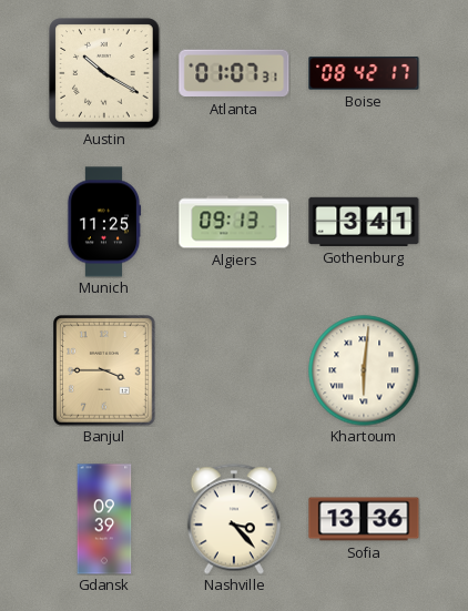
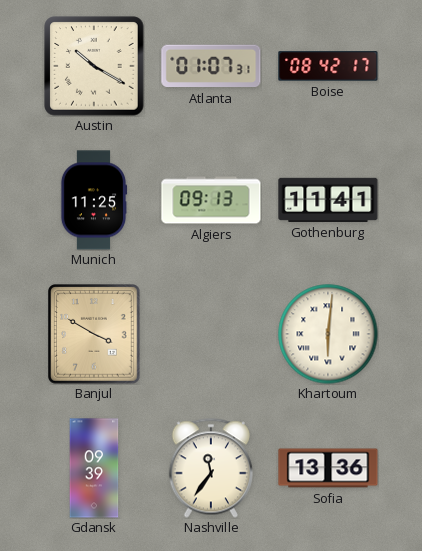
Gothenburg: 3:41 -> 11:41
Banjul: 3:45 -> 3:50
Nashville: 3:23 -> 11:36
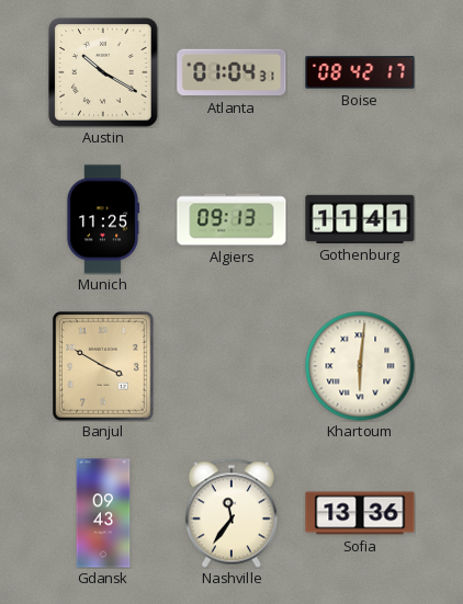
Atlanta: 01:07 -> 01:04
Gdansk: 09:39 -> 09:43
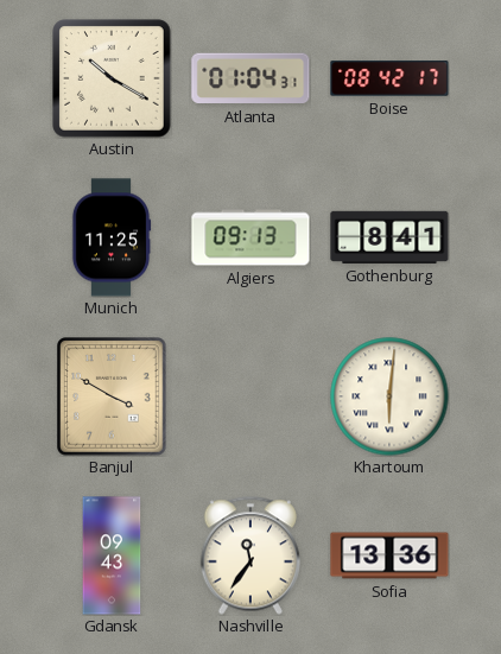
Gothenburg: 11:41 -> 8:41
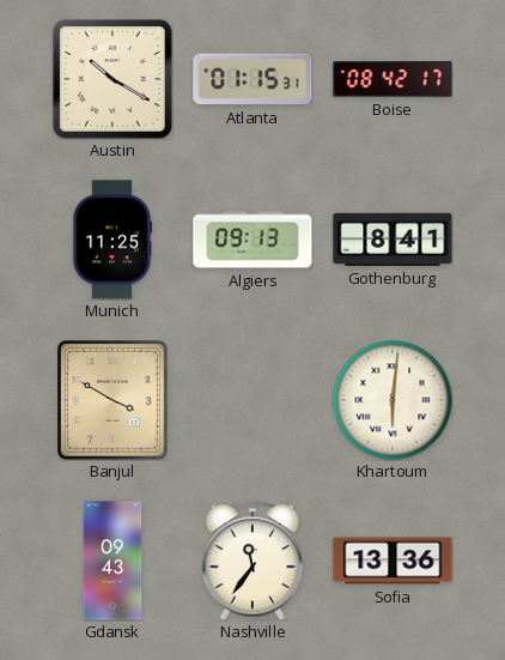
Atlanta: 01:04 -> 01:15
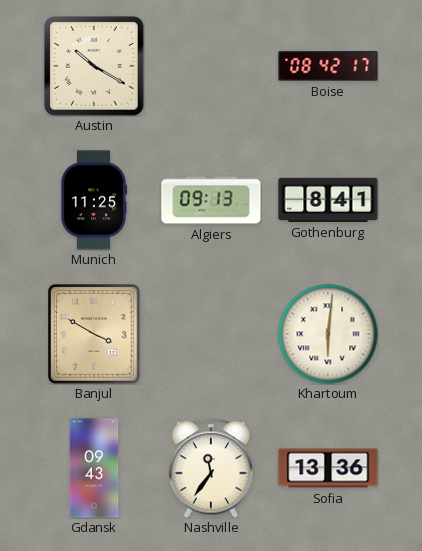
Atlanta: 01:15 -> none
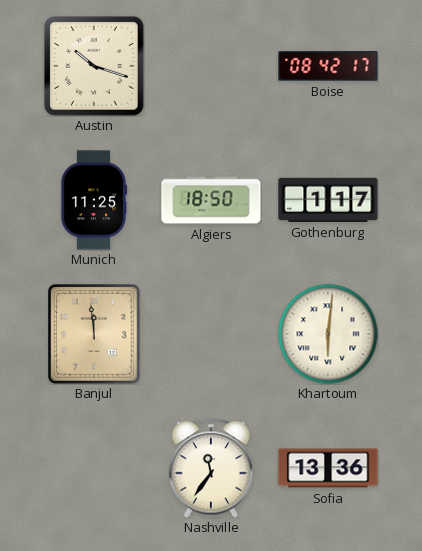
Austin: 10:20 -> 10:18
Algiers: 09:13 -> 18:50
Gothenburg: 8:41 -> 1:17
Banjul: 3:50 -> 11:59
Gdansk: 09:43 -> none
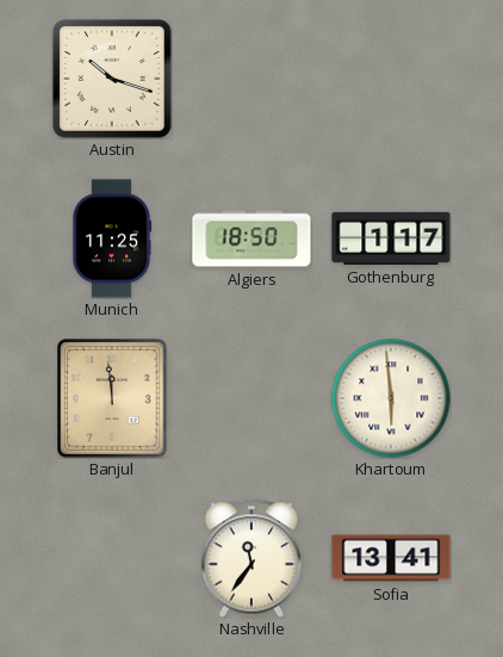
Boise: 08:42 -> none
Khartoum: 6:01 -> 5:59
Sofia: 13:36 -> 13:41
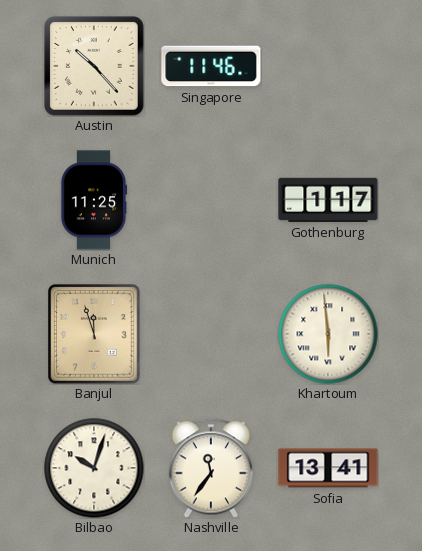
Austin: 10:18 -> 10:23
Singapore: none -> 11:46
Algiers: 18:50 -> none
Banjul: 11:59 -> 11:57
Bilbao: none -> 10:03
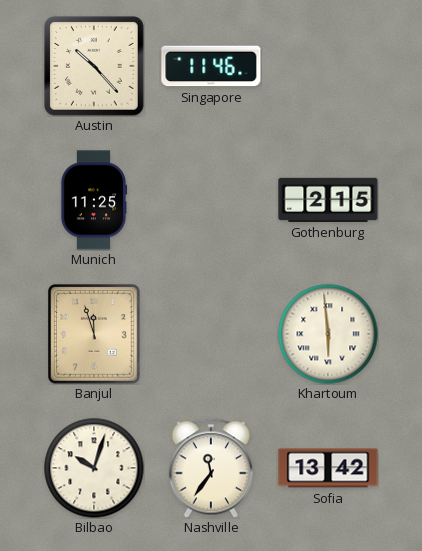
Gothenburg: 1:17 -> 2:15
Sofia: 13:41 -> 13:42
